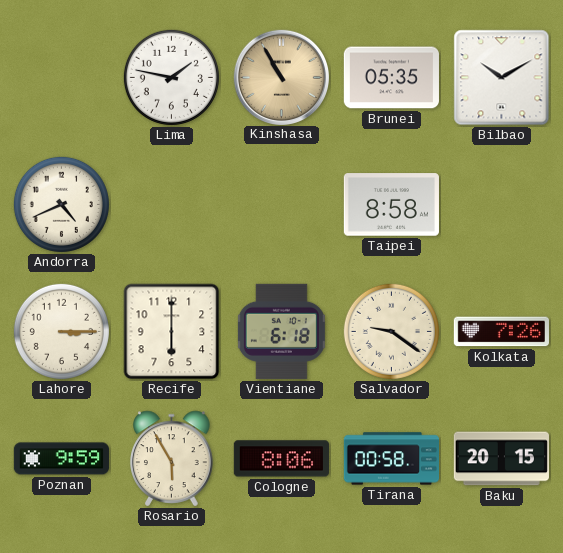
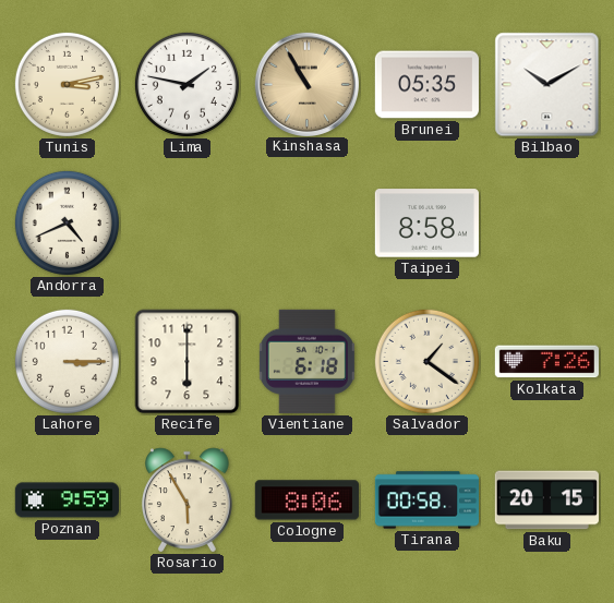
Tunis: none -> 3:13
Salvador: 9:21 -> 1:21
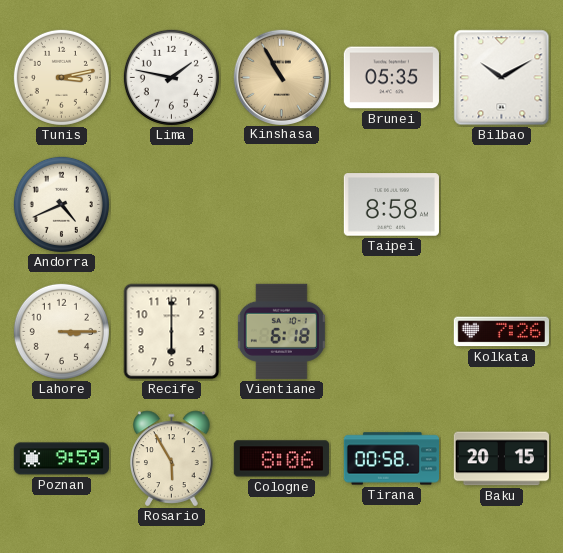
Salvador: 1:21 -> none
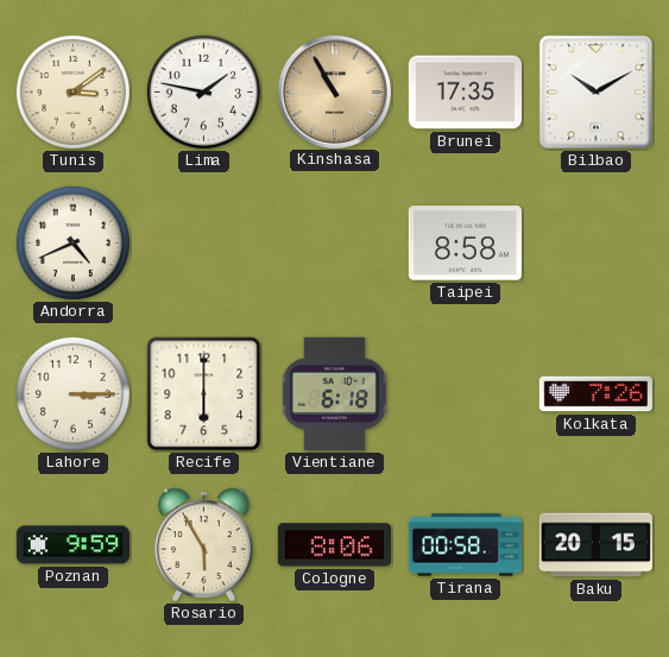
Tunis: 3:13 -> 3:09
Brunei: 05:35 -> 17:35
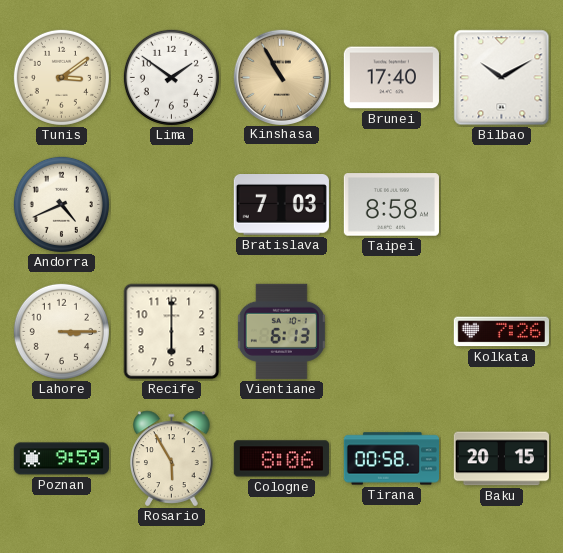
Lima: 1:47 -> 1:51
Brunei: 17:35 -> 17:40
Bratislava: none -> 7:03
Vientiane: 6:18 -> 6:13
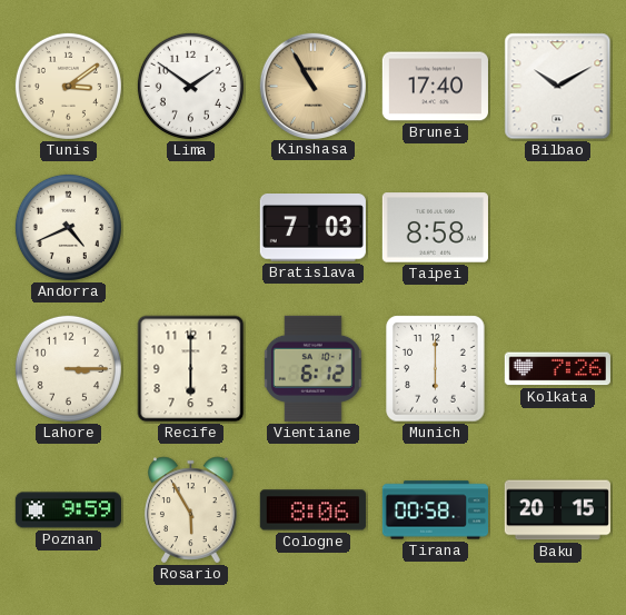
Vientiane: 6:13 -> 6:12
Munich: none -> 6:00
